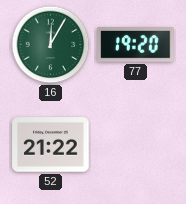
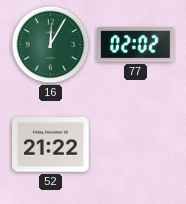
77: 19:20 -> 02:02
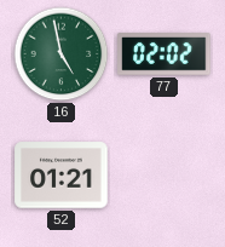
16: 12:05 -> 4:58
52: 21:22 -> 01:21
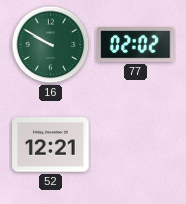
16: 4:58 -> 9:50
52: 01:21 -> 12:21
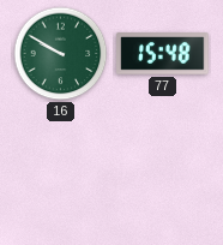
77: 02:02 -> 15:48
52: 12:21 -> none
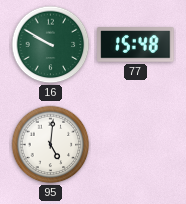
95: none -> 5:01
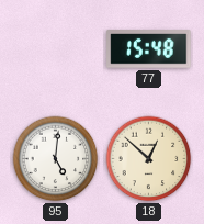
16: 9:50 -> none
18: none -> 12:52
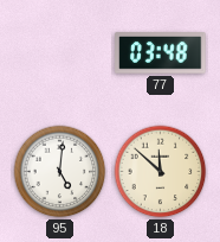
77: 15:48 -> 03:48
18: 12:52 -> 11:52
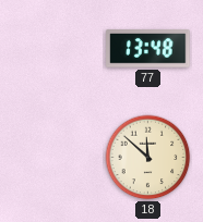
77: 03:48 -> 13:48
95: 5:01 -> none
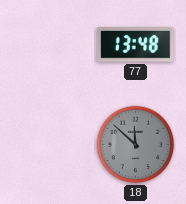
18 dial: cream -> grey
